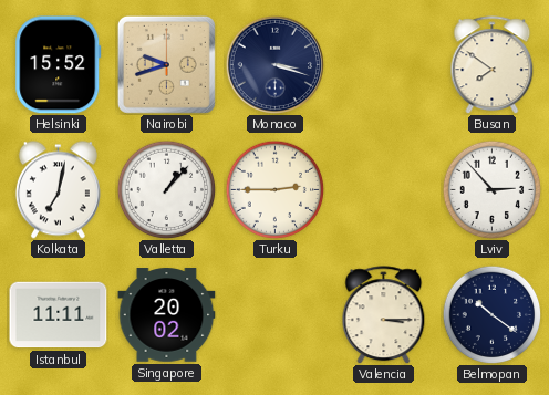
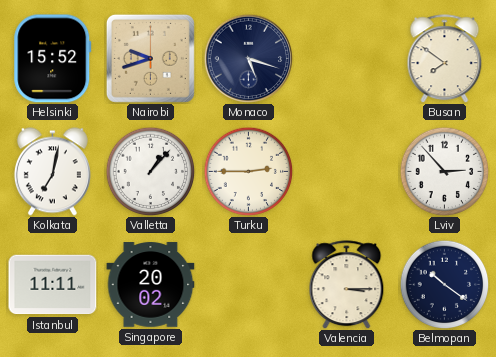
Monaco: 3:18 -> 5:18
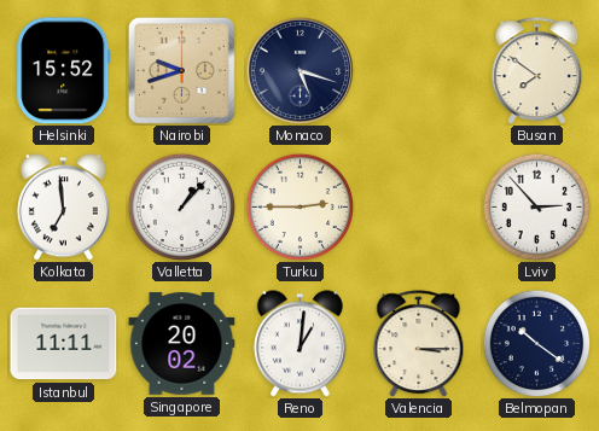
Kolkata: 7:02 -> 6:59
Reno: none -> 1:01
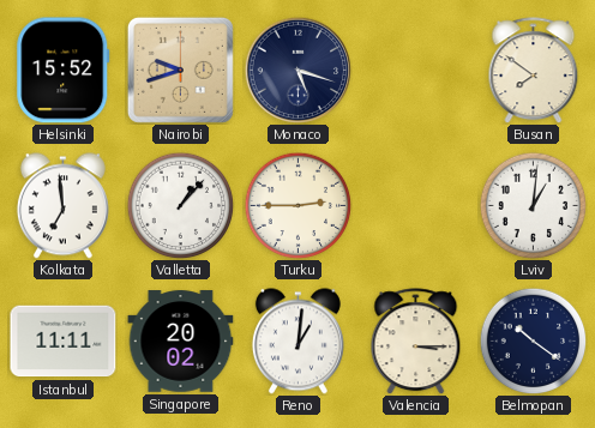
Lviv: 2:53 -> 1:01
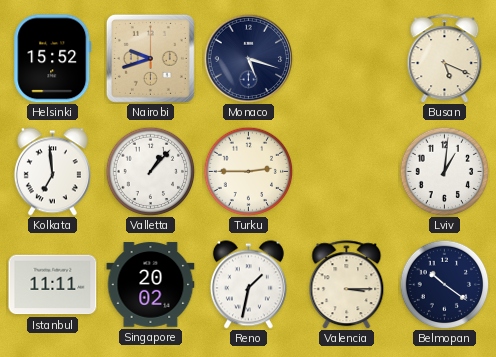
Busan: 7:51 -> 5:19
Reno: 1:01 -> 1:32
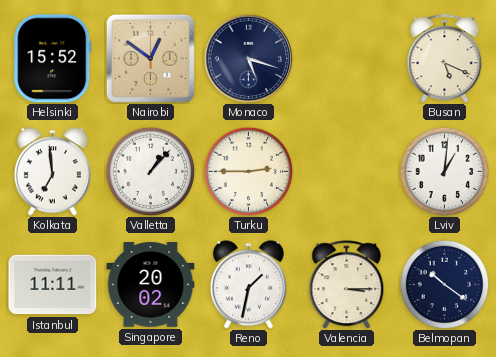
Nairobi: 9:42 -> 12:51
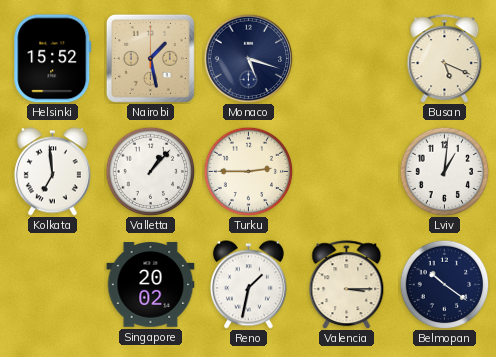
Nairobi: 12:51 -> 1:28
Istanbul: 11:11 -> none
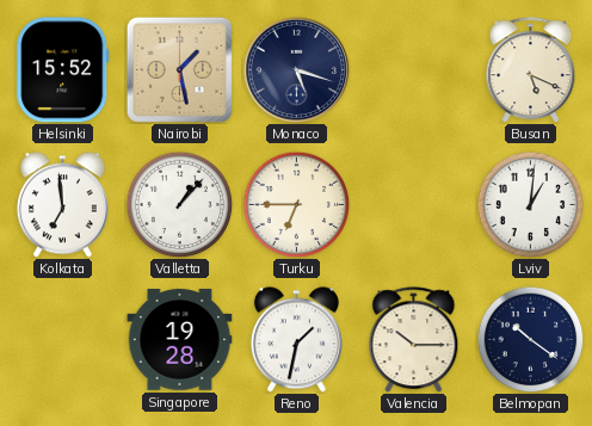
Turku: 2:45 -> 6:45
Singapore: 20:02 -> 19:28
Valencia: 3:15 -> 10:15
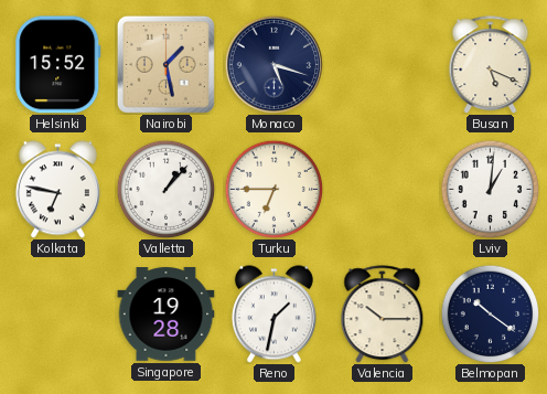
Kolkata: 6:59 -> 6:47
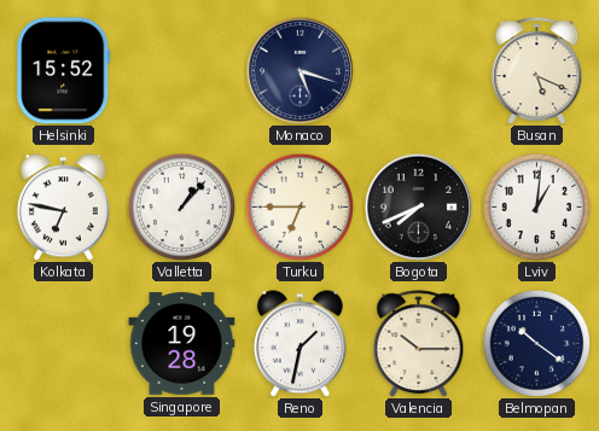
Nairobi: 1:28 -> none
Bogota: none -> 7:41
